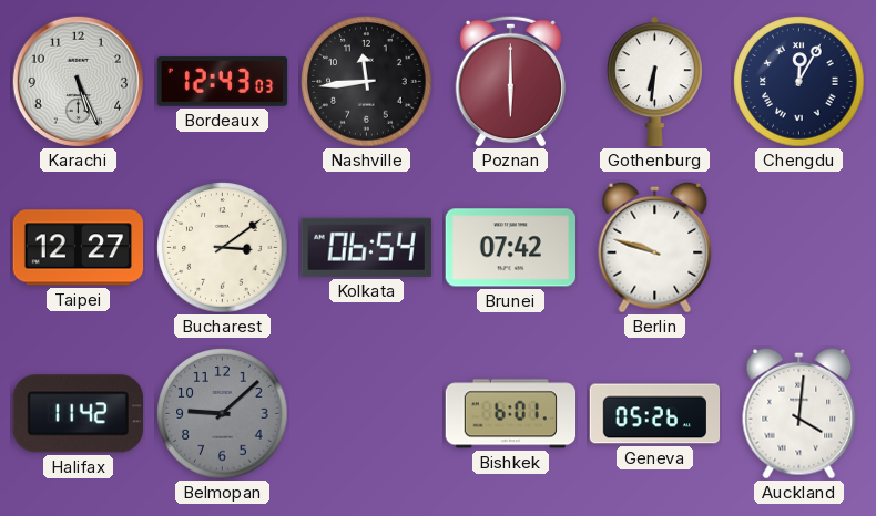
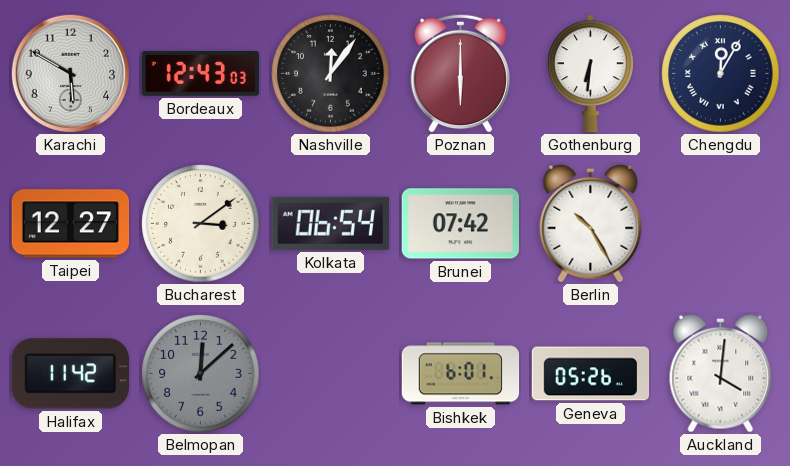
Karachi: 5:26 -> 5:50
Nashville: 11:44 -> 12:06
Berlin: 9:48 -> 10:25
Belmopan: 9:08 -> 12:08
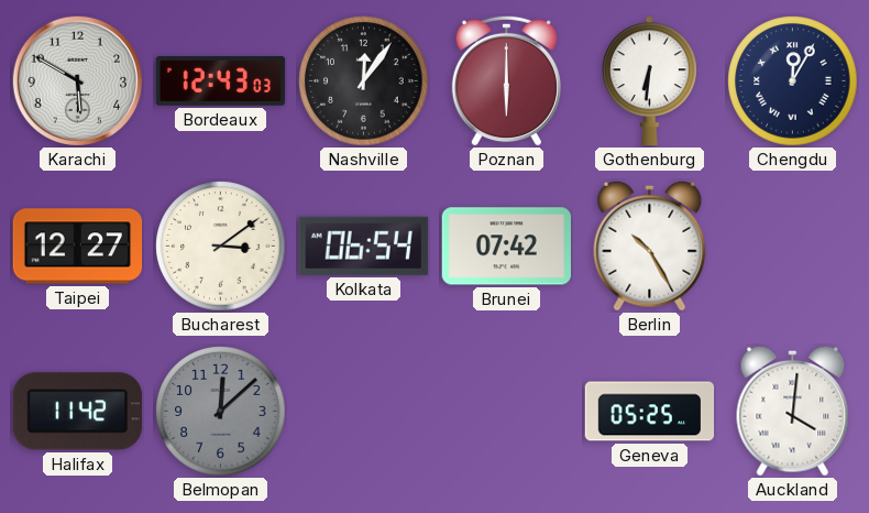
Bishkek: 6:01 -> none
Geneva: 05:26 -> 05:25
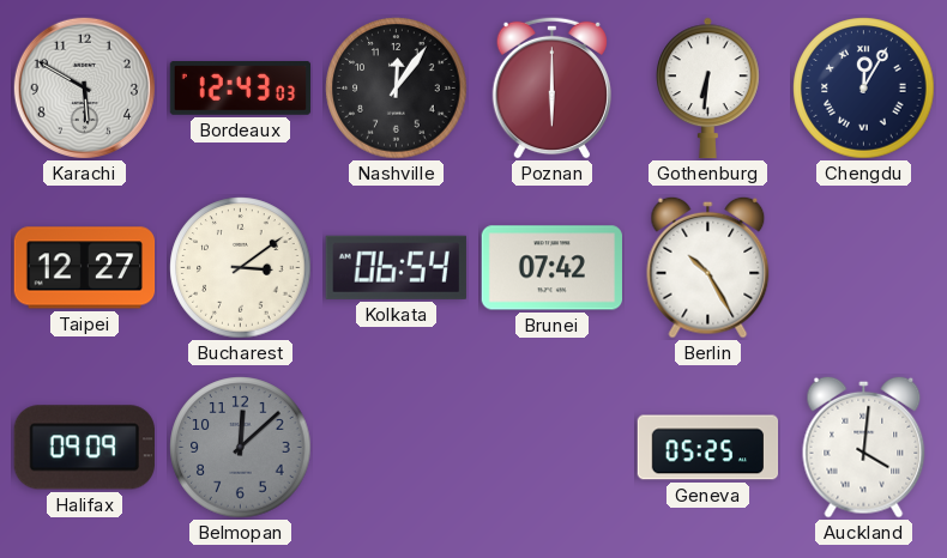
Halifax: 11:42 -> 09:09
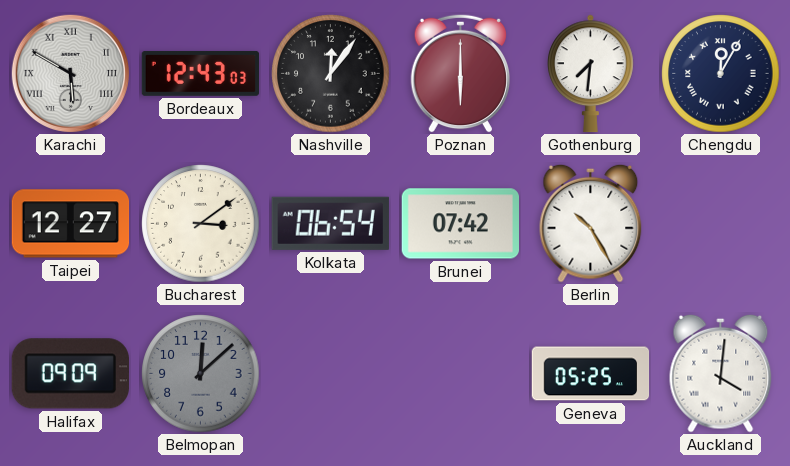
Karachi numerals: Arabic -> Roman
Gothenburg: 6:31 -> 7:31
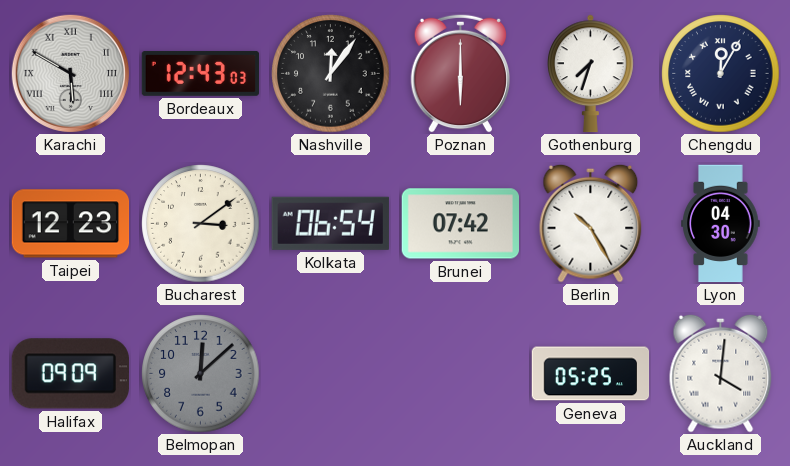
Gothenburg: 7:31 -> 7:33
Taipei: 12:27 -> 12:23
Lyon: none -> 04:30
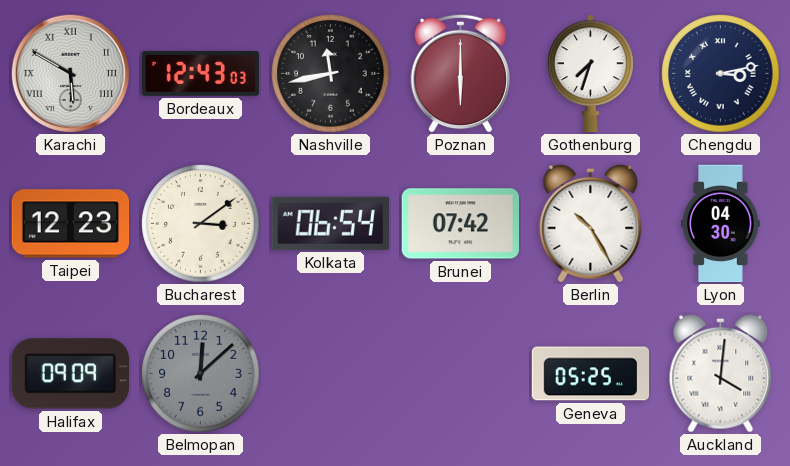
Nashville: 12:06 -> 11:43
Chengdu: 12:05 -> 3:13
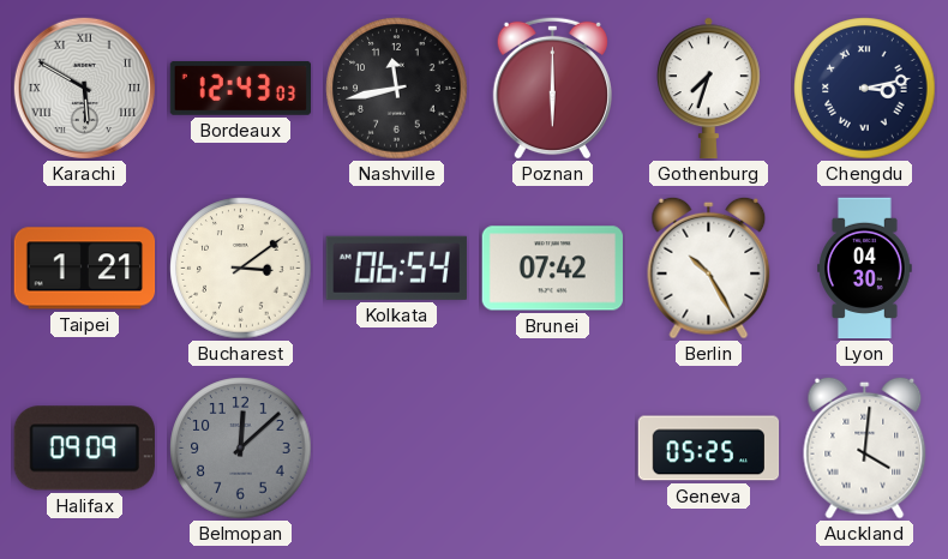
Taipei: 12:23 -> 1:21
